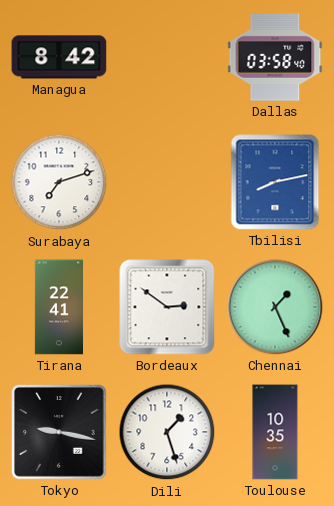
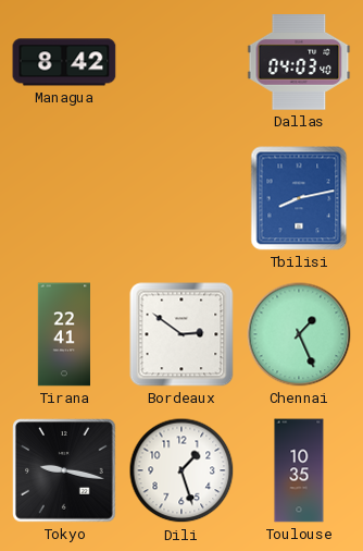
Dallas: 03:58 -> 04:03
Surabaya: 7:12 -> none
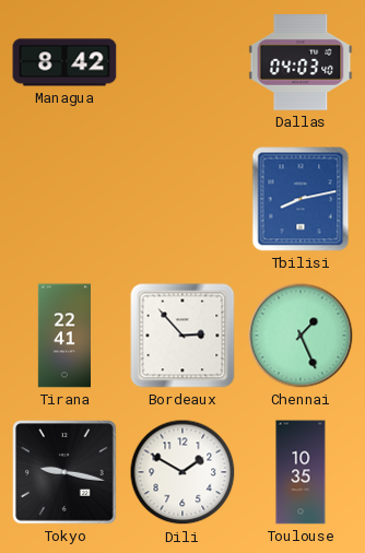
Bordeaux: 2:51 -> 2:53
Dili: 1:27 -> 1:50
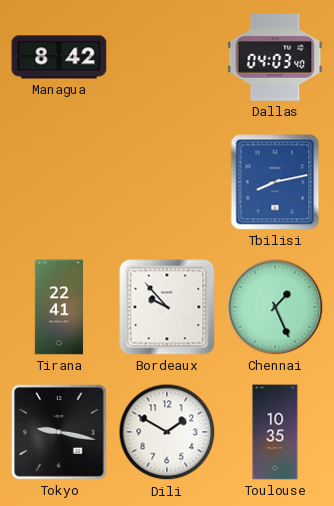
Bordeaux: 2:53 -> 9:53
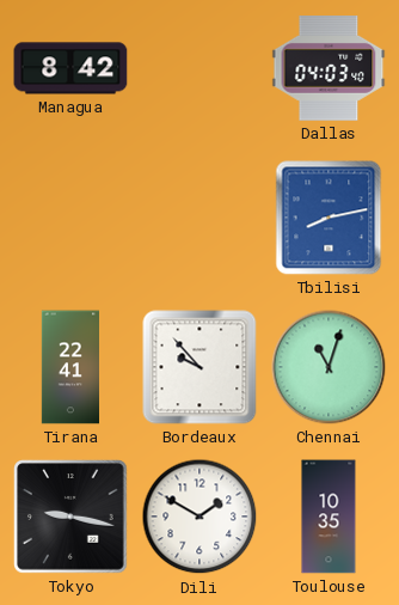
Chennai: 1:26 -> 11:03
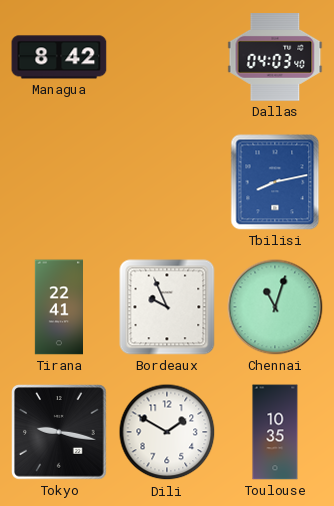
Bordeaux: 9:53 -> 9:56
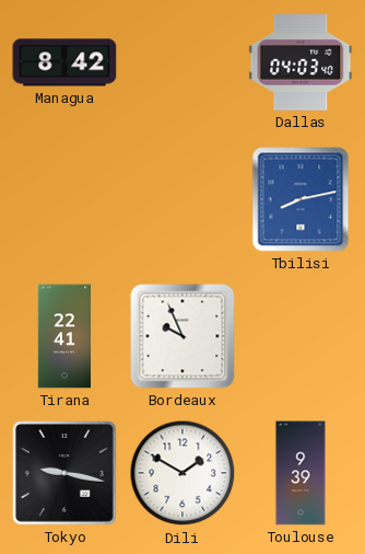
Chennai: 11:03 -> none
Toulouse: 10:35 -> 9:39
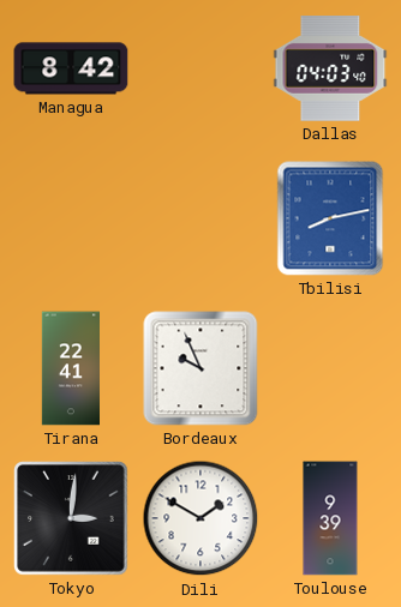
Tokyo: 9:17 -> 3:01
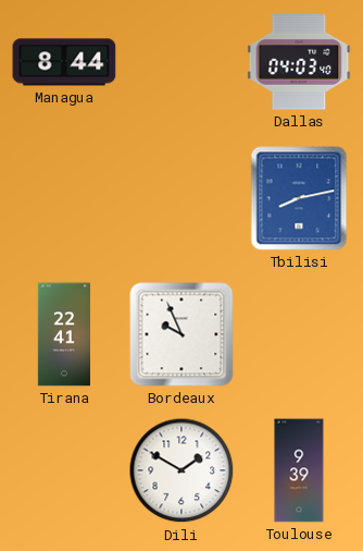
Managua: 8:42 -> 8:44
Tokyo: 3:01 -> none
